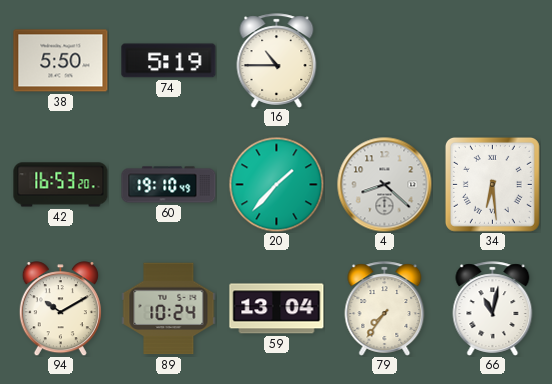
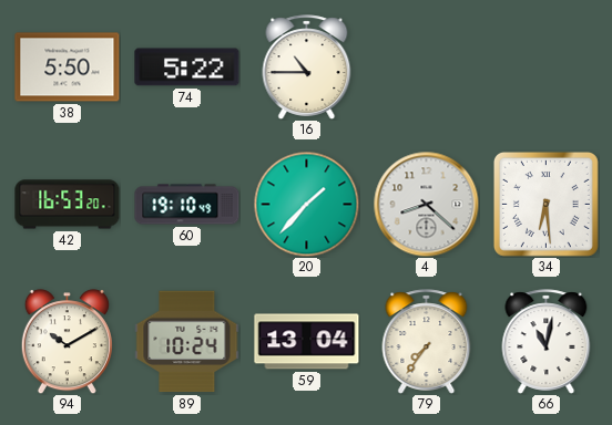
74: 5:19 -> 5:22
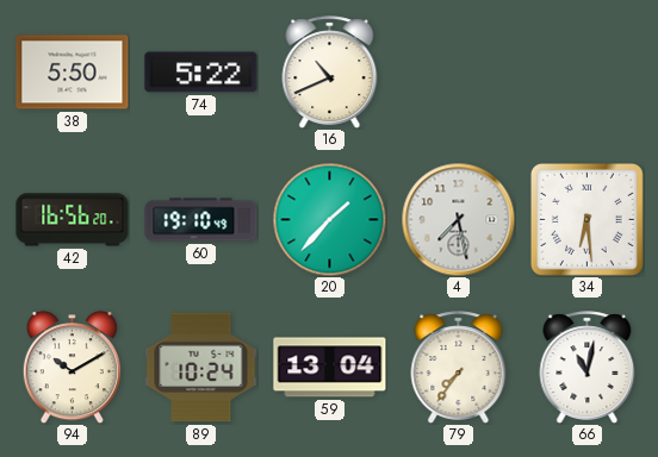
16: 10:45 -> 10:41
42: 16:53 -> 16:56
4: 8:22 -> 7:28
